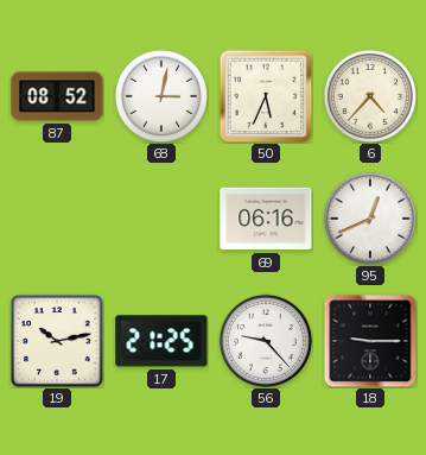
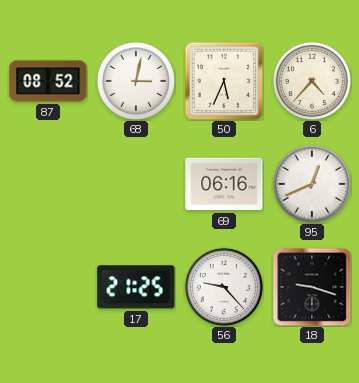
19: 10:13 -> none
18: 9:15 -> 9:18
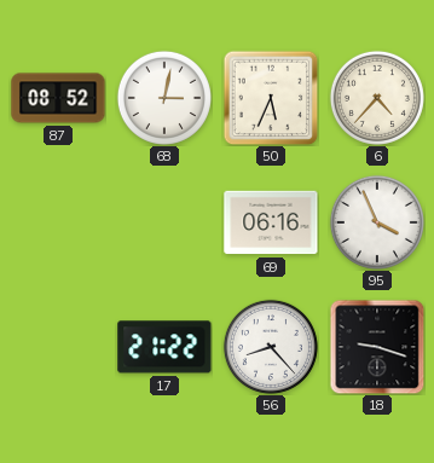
95: 12:41 -> 3:56
17: 21:25 -> 21:22
56: 9:23 -> 8:23
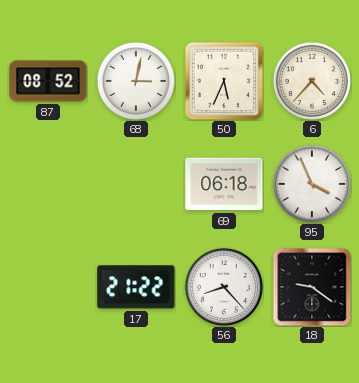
69: 06:16 -> 06:18
18: 9:18 -> 9:21
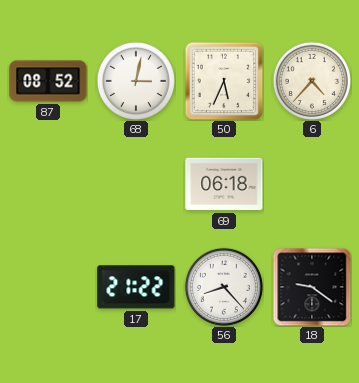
95: 3:56 -> none
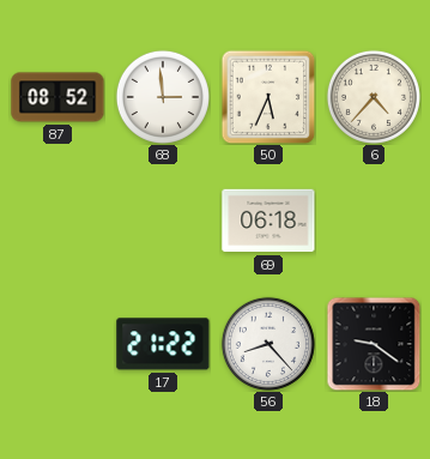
68: 3:02 -> 2:59
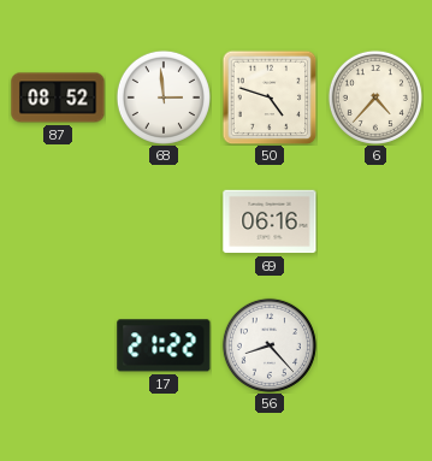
50: 5:34 -> 4:48
69: 06:18 -> 06:16
18: 9:21 -> none
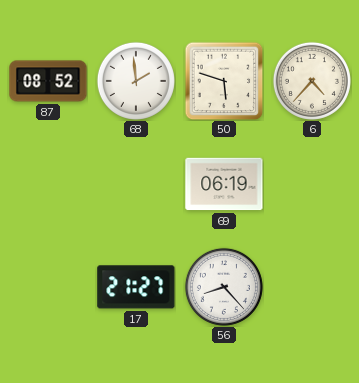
68: 2:59 -> 1:59
50: 4:48 -> 5:48
69: 06:16 -> 06:19
17: 21:22 -> 21:27
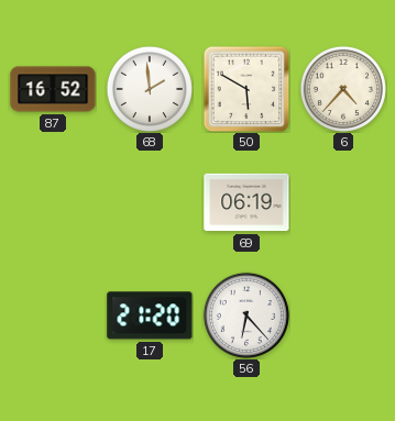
87: 08:52 -> 16:52
50: 5:48 -> 5:50
17: 21:27 -> 21:20
56: 8:23 -> 6:23
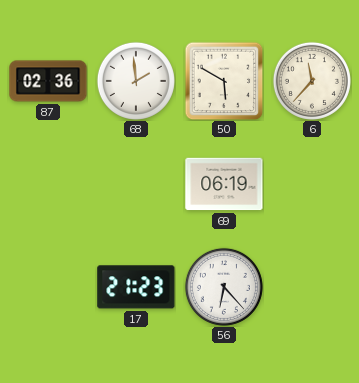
87: 16:52 -> 02:36
6: 4:37 -> 11:37
17: 21:20 -> 21:23
